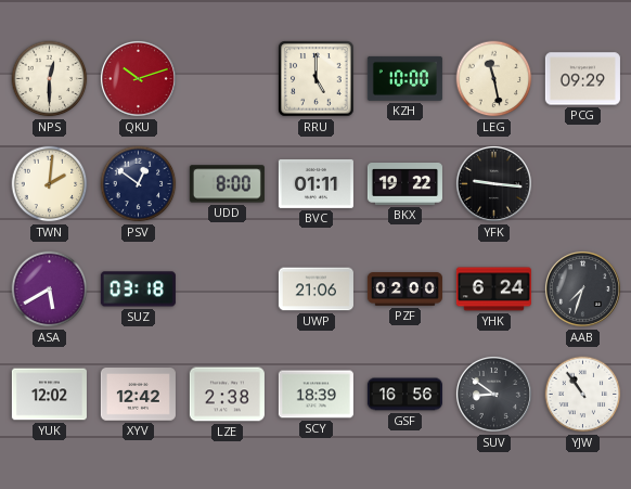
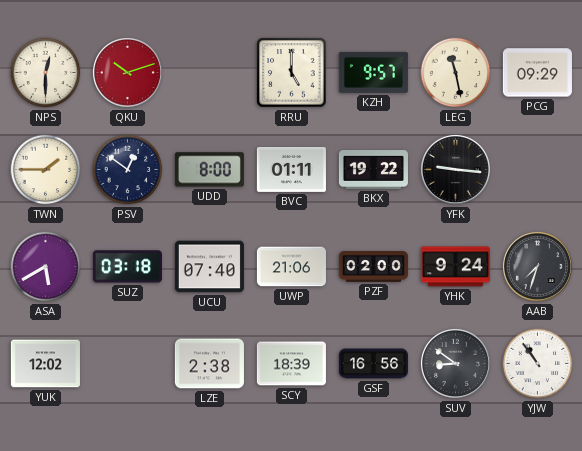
KZH: 10:00 -> 9:57
TWN: 2:01 -> 1:45
UCU: none -> 07:40
YHK: 6:24 -> 9:24
XYV: 12:42 -> none
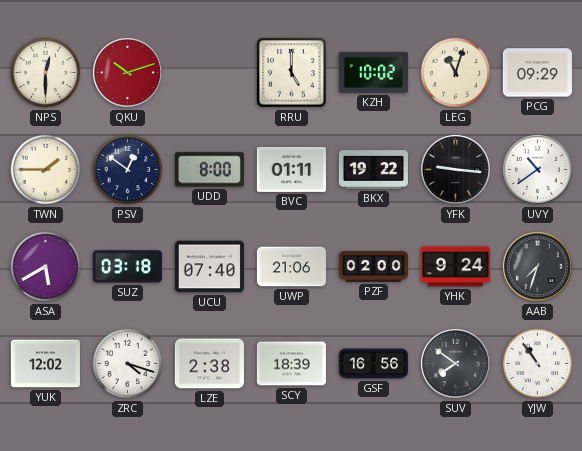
KZH: 9:57 -> 10:02
LEG: 11:28 -> 11:03
UVY: none -> 10:39
ZRC: none -> 4:18
SUV: 8:51 -> 7:51
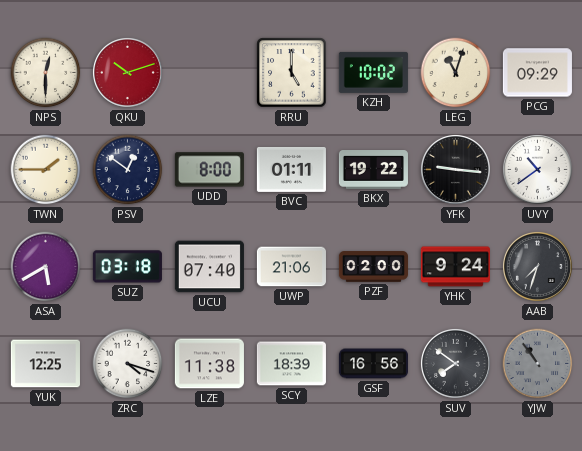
YUK: 12:02 -> 12:25
LZE: 2:38 -> 11:38
YJW dial: white -> grey
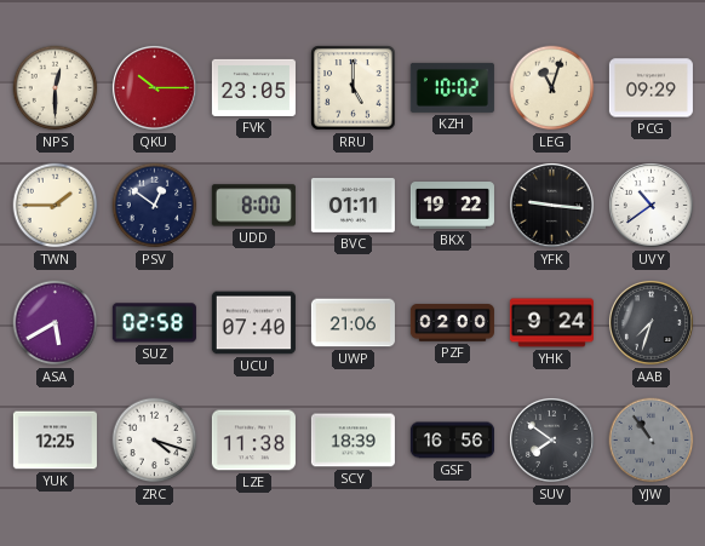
QKU: 10:12 -> 10:15
FVK: none -> 23:05
SUZ: 03:18 -> 02:58
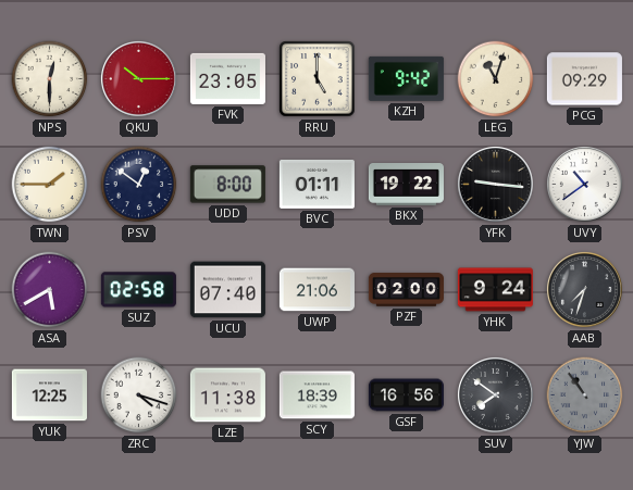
KZH: 10:02 -> 9:42
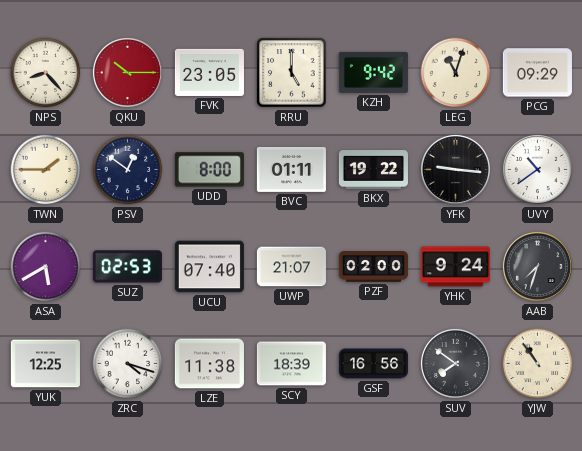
NPS: 12:30 -> 8:23
SUZ: 02:58 -> 02:53
UWP: 21:06 -> 21:07
YJW dial: grey -> cream
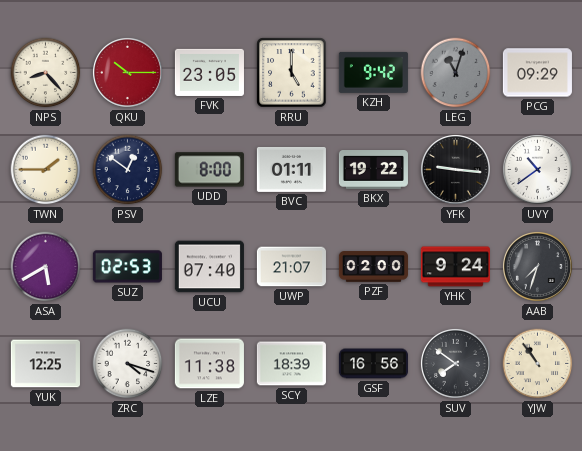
LEG dial: cream -> grey
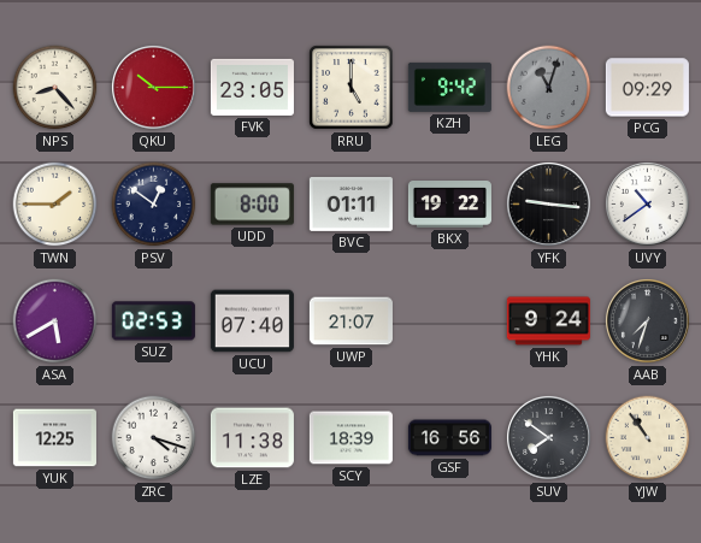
PZF: 02:00 -> none
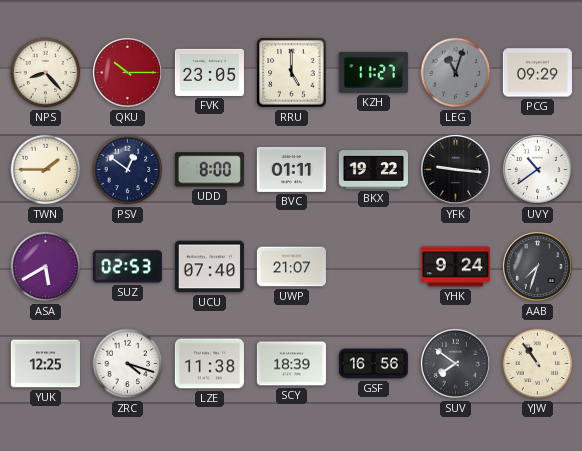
KZH: 9:42 -> 11:27
